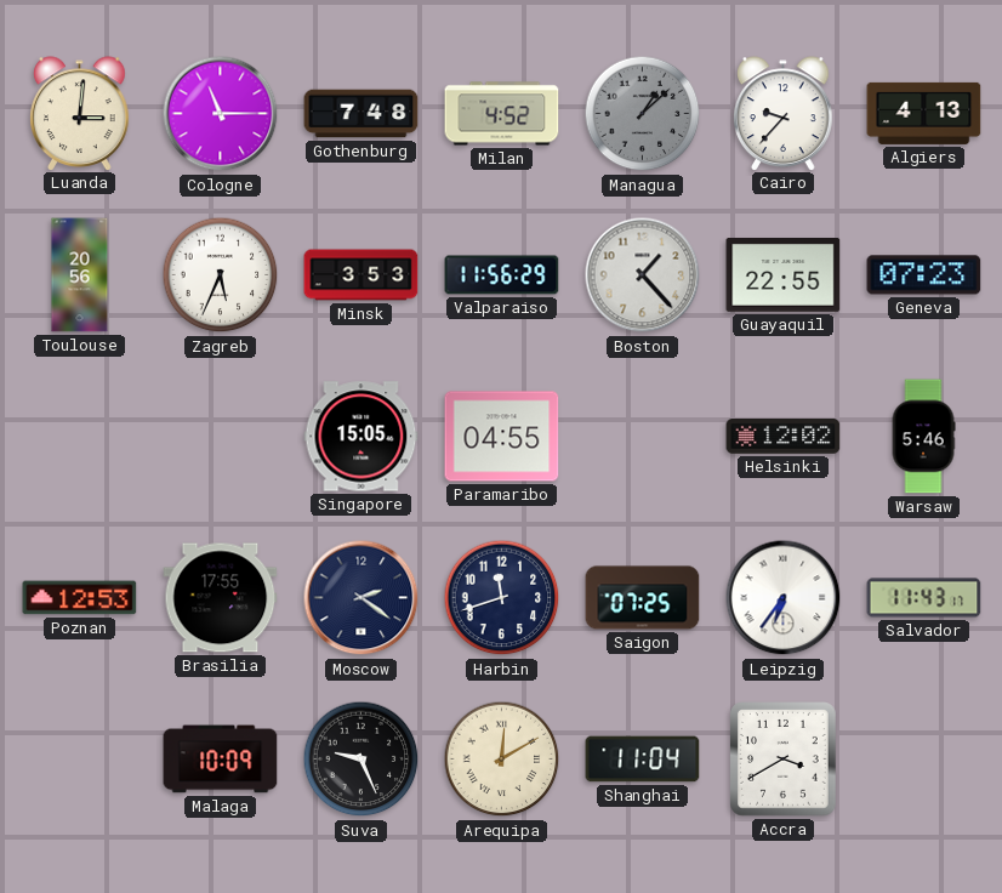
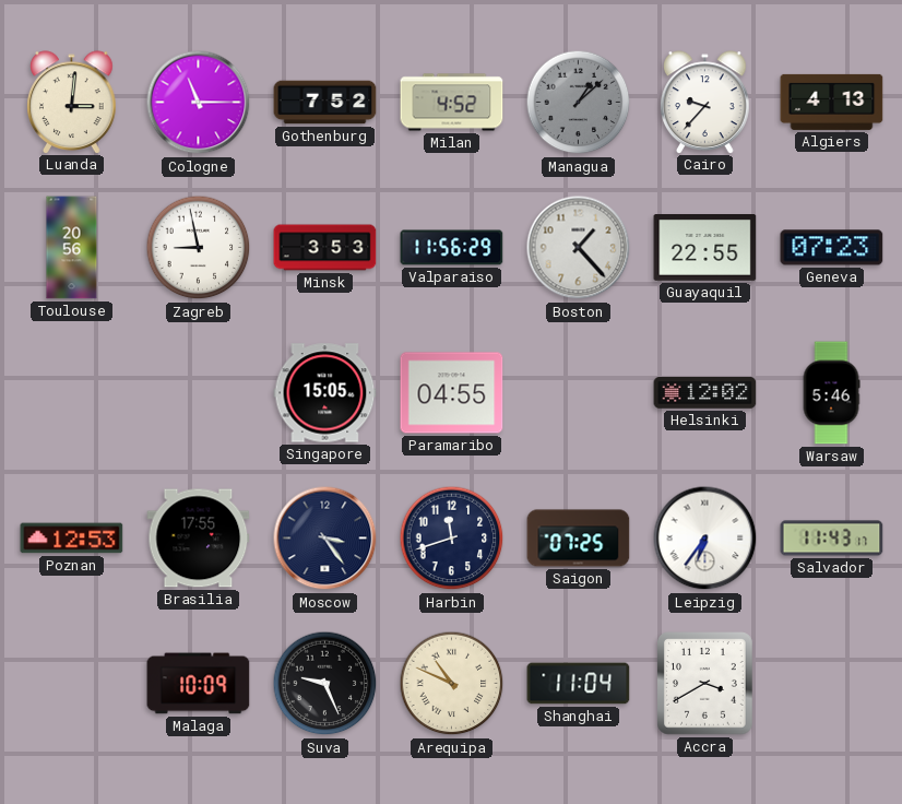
Gothenburg: 7:48 -> 7:52
Zagreb: 5:34 -> 8:58
Moscow: 2:21 -> 3:24
Arequipa: 12:10 -> 10:49
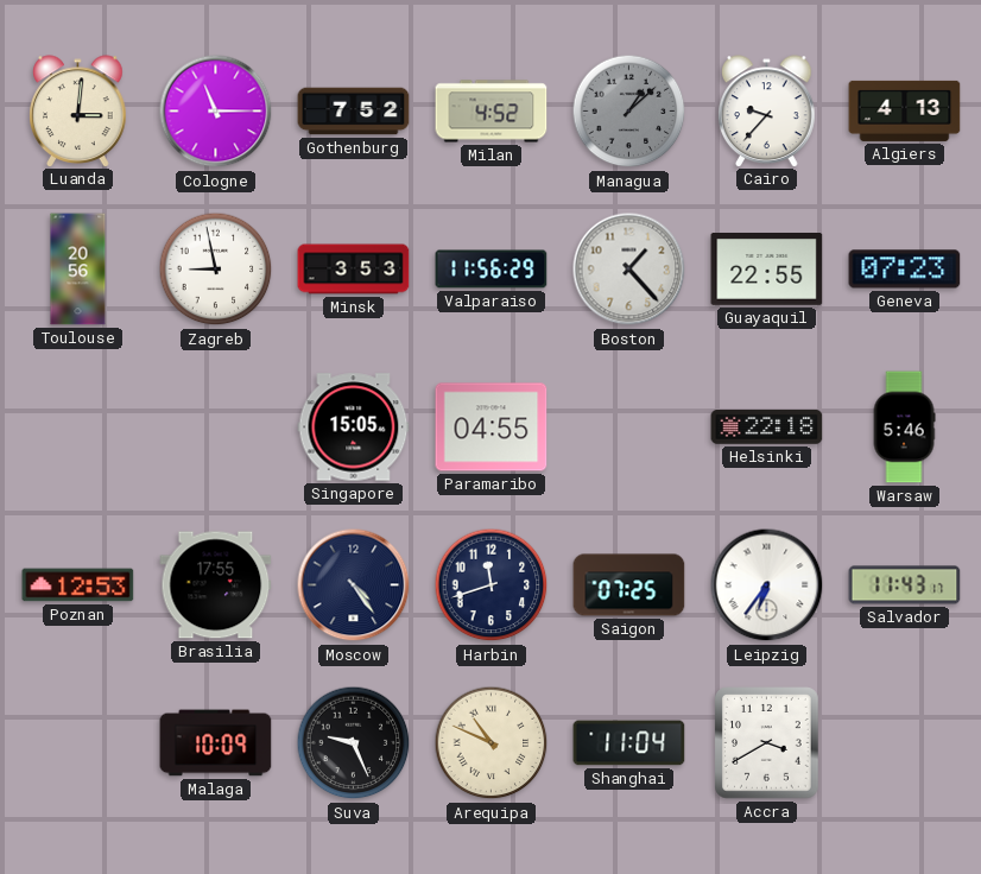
Helsinki: 12:02 -> 22:18
Moscow: 3:24 -> 4:24
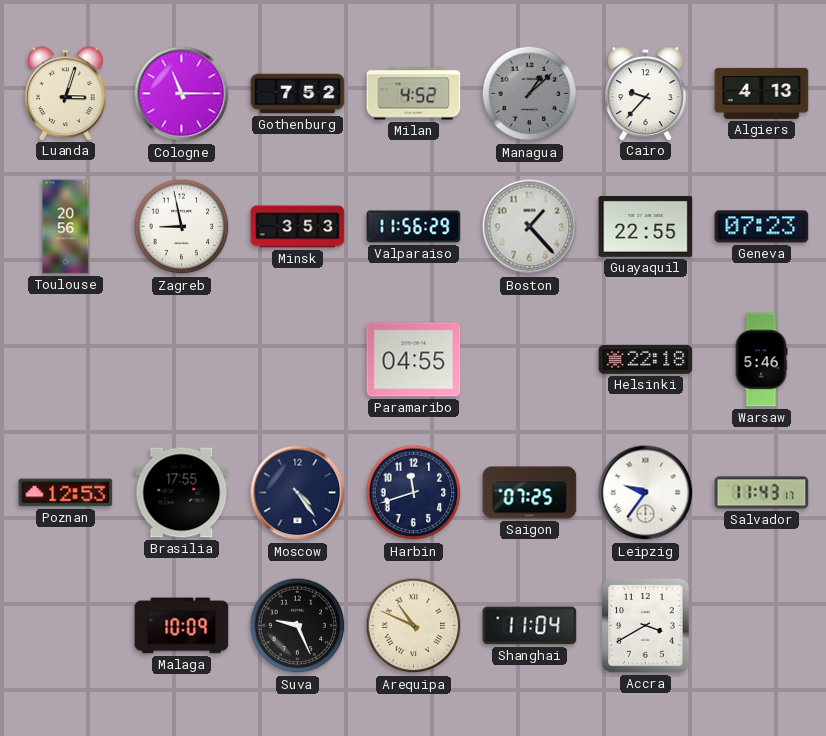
Luanda: 3:01 -> 3:03
Singapore: 15:05 -> none
Leipzig: 6:36 -> 9:36
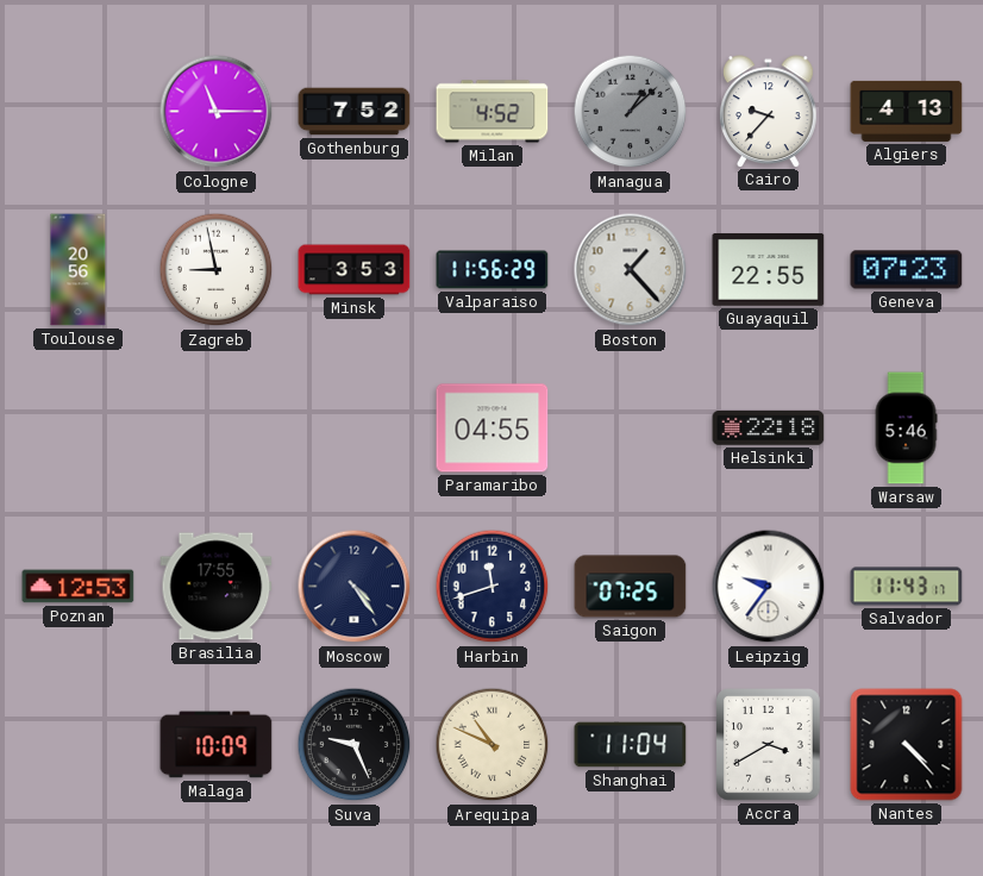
Luanda: 3:03 -> none
Nantes: none -> 4:23
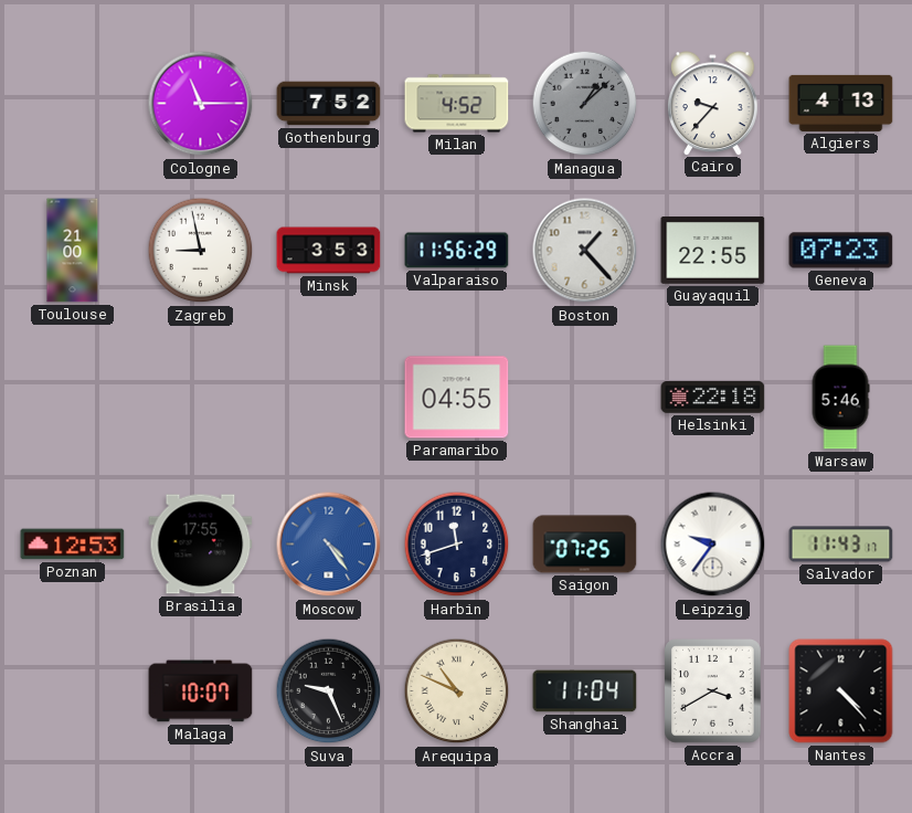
Toulouse: 20:56 -> 21:00
Moscow dial: navy -> blue
Malaga: 10:09 -> 10:07
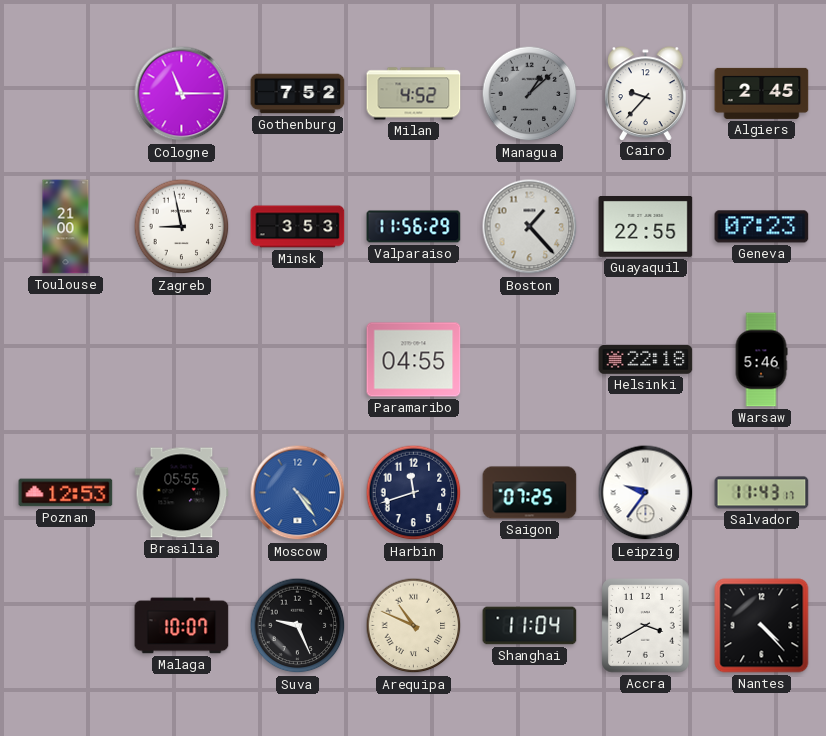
Algiers: 4:13 -> 2:45
Brasilia: 17:55 -> 05:55
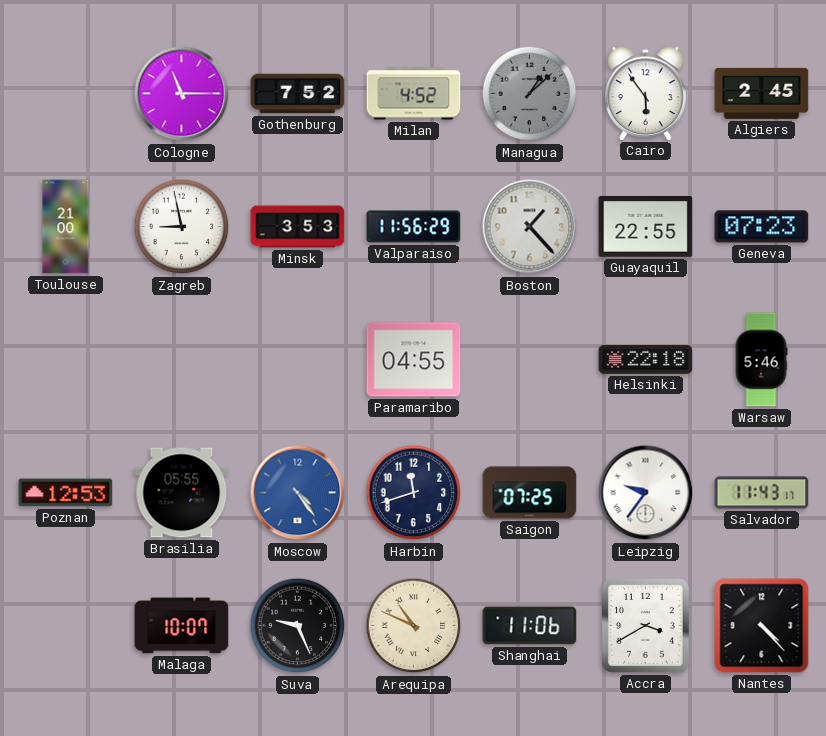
Cairo: 9:37 -> 5:54
Shanghai: 11:04 -> 11:06
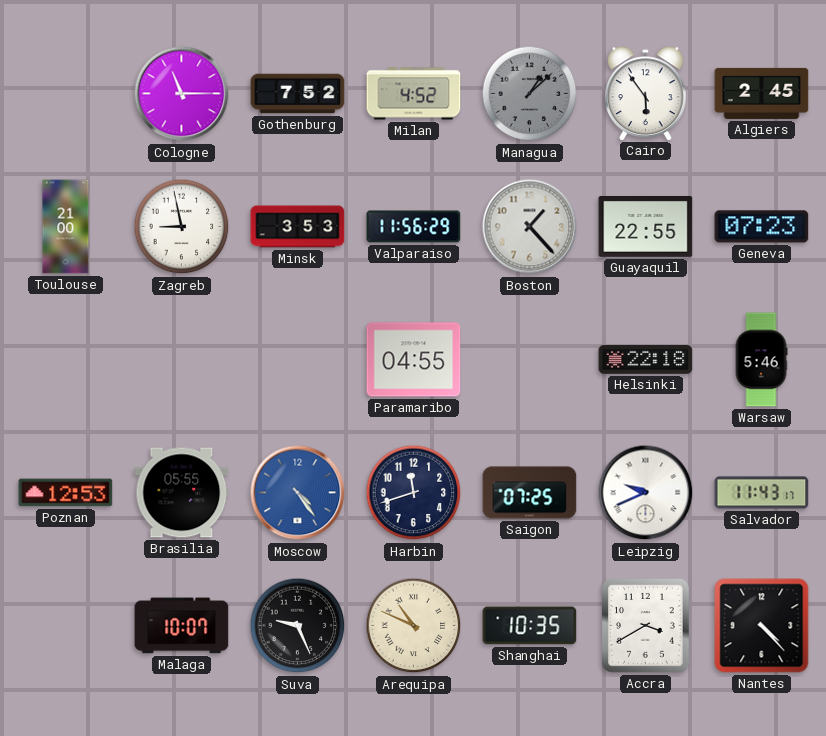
Leipzig: 9:36 -> 9:41
Shanghai: 11:06 -> 10:35
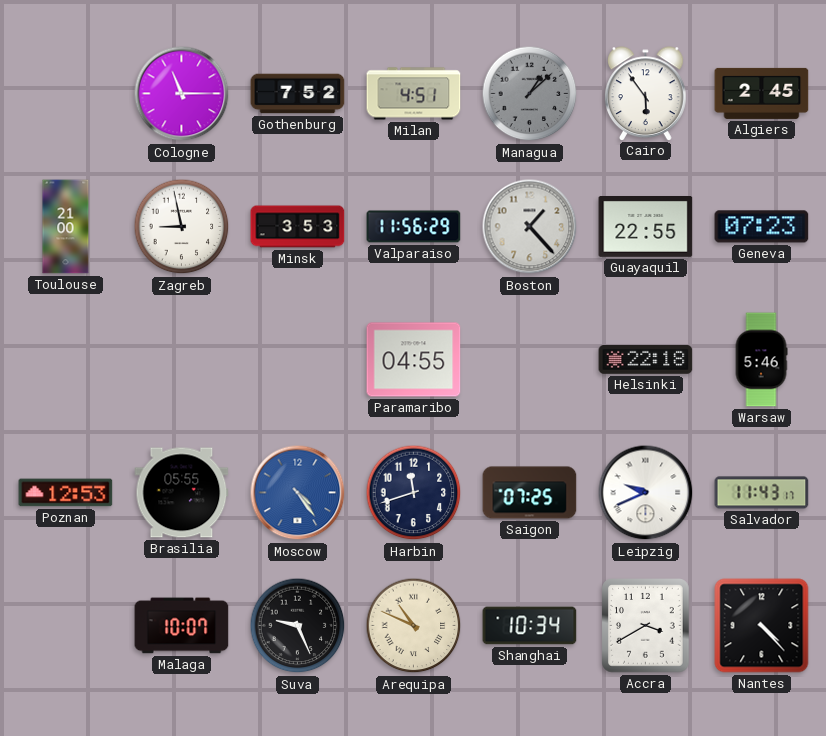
Milan: 4:52 -> 4:51
Shanghai: 10:35 -> 10:34
